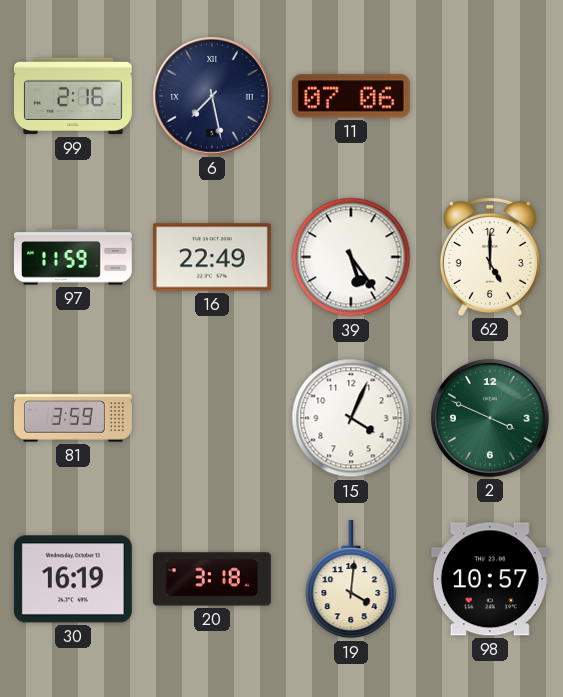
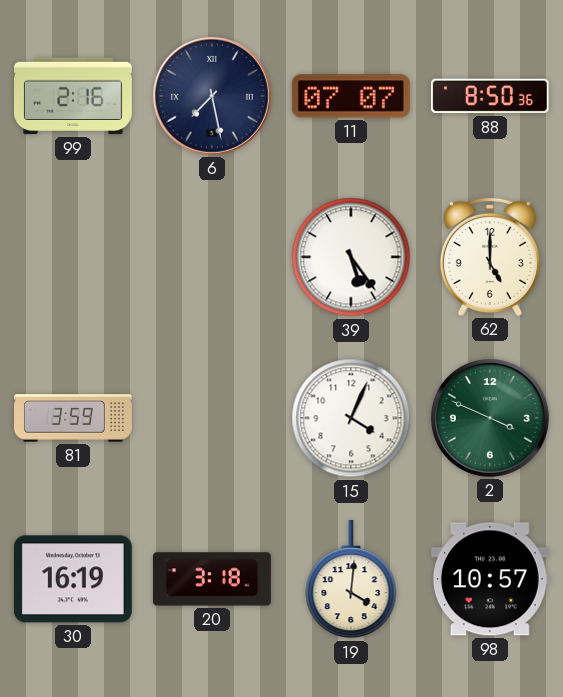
11: 07:06 -> 07:07
88: none -> 8:50
97: 11:59 -> none
16: 22:49 -> none
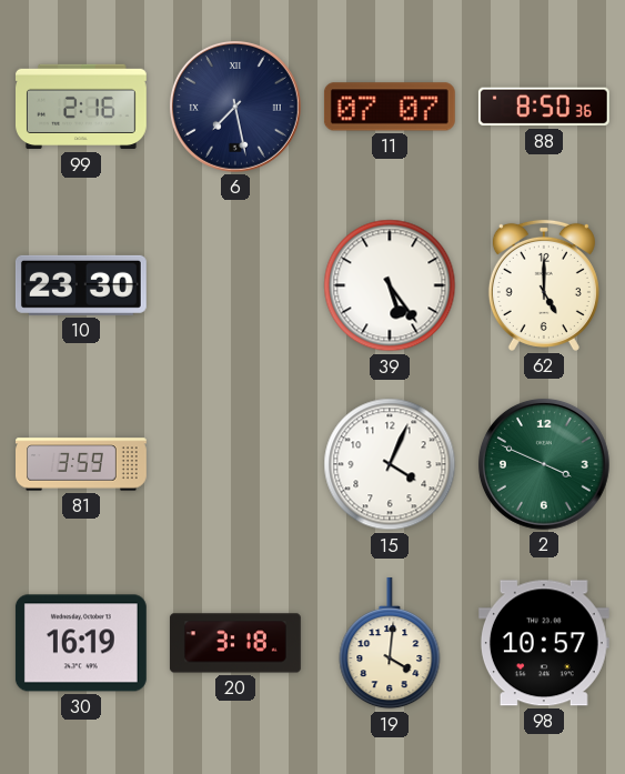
10: none -> 23:30
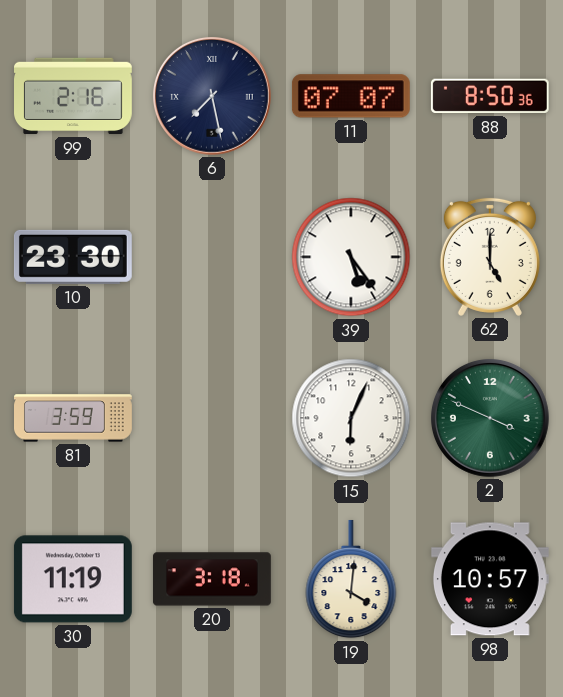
15: 4:04 -> 6:04
30: 16:19 -> 11:19
